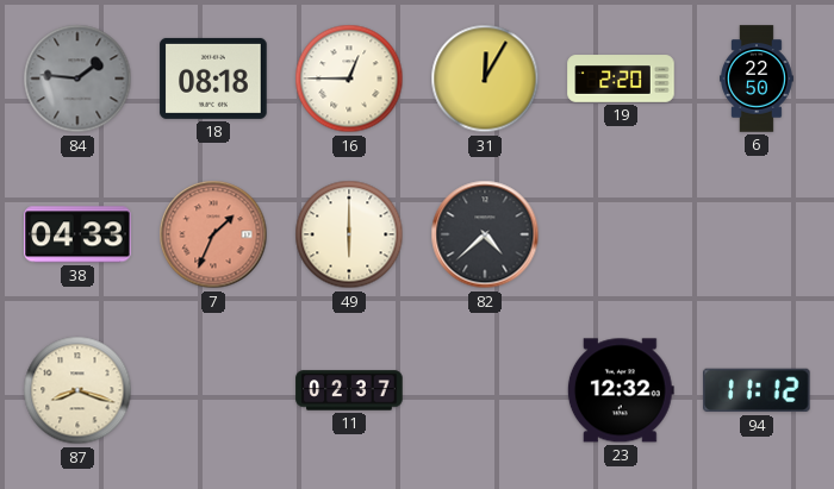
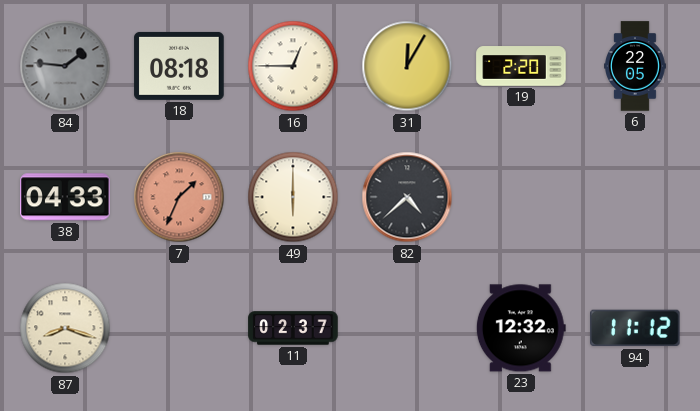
6: 22:50 -> 22:05
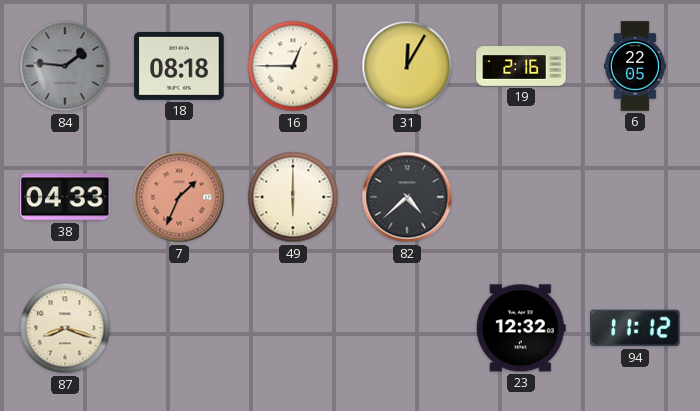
19: 2:20 -> 2:16
11: 02:37 -> none
